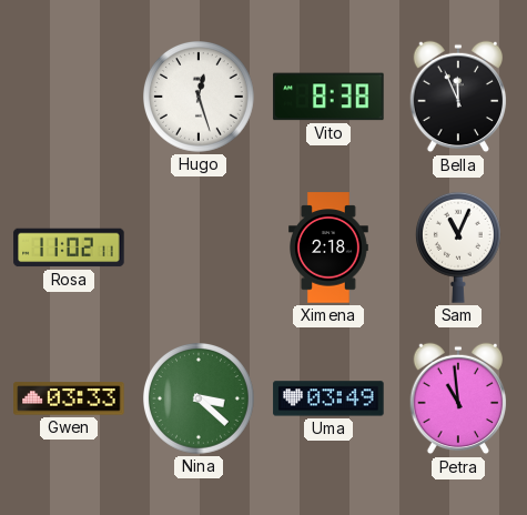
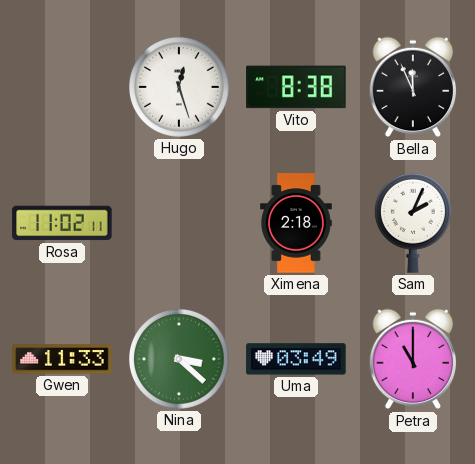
Sam: 11:04 -> 2:04
Gwen: 03:33 -> 11:33
Petra: 10:59 -> 11:00
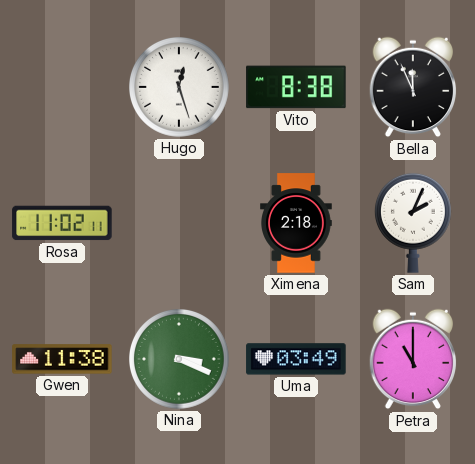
Gwen: 11:33 -> 11:38
Nina: 3:22 -> 3:19
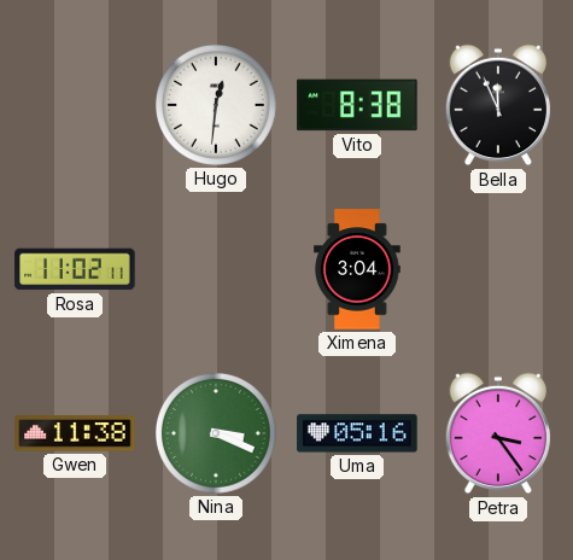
Hugo: 12:27 -> 12:31
Ximena: 2:18 -> 3:04
Sam: 2:04 -> none
Uma: 03:49 -> 05:16
Petra: 11:00 -> 3:24
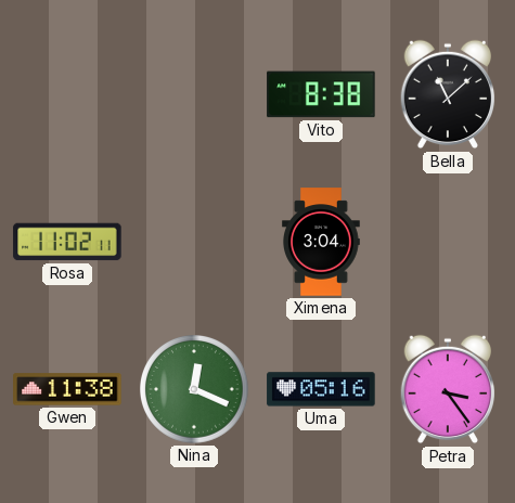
Hugo: 12:31 -> none
Bella: 11:56 -> 11:08
Nina: 3:19 -> 12:19
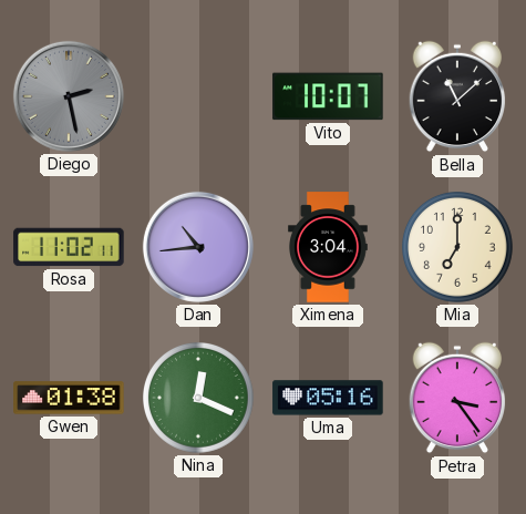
Diego: none -> 2:28
Vito: 8:38 -> 10:07
Dan: none -> 10:44
Mia: none -> 7:00
Gwen: 11:38 -> 01:38
